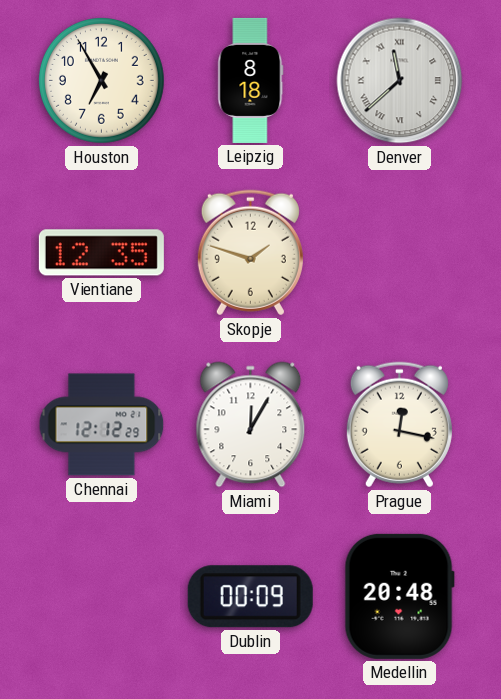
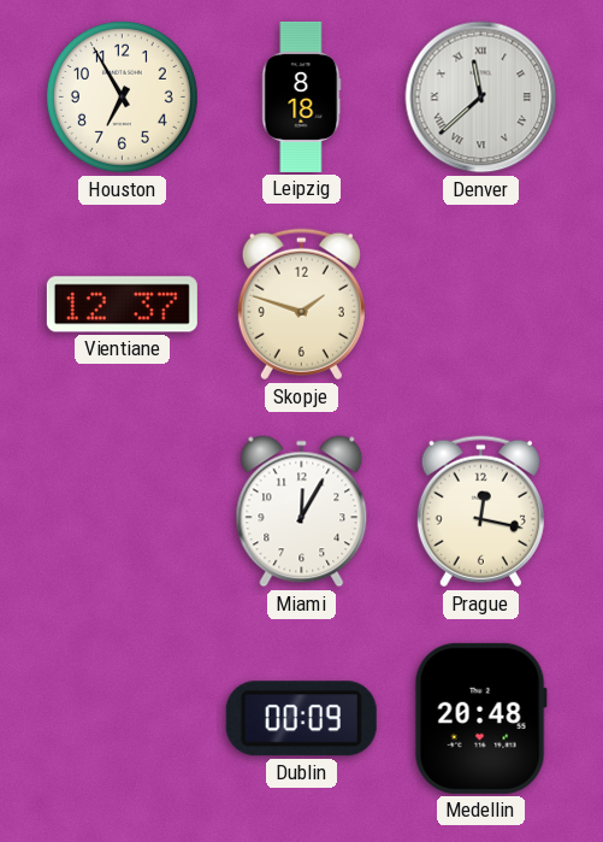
Vientiane: 12:35 -> 12:37
Chennai: 12:12 -> none
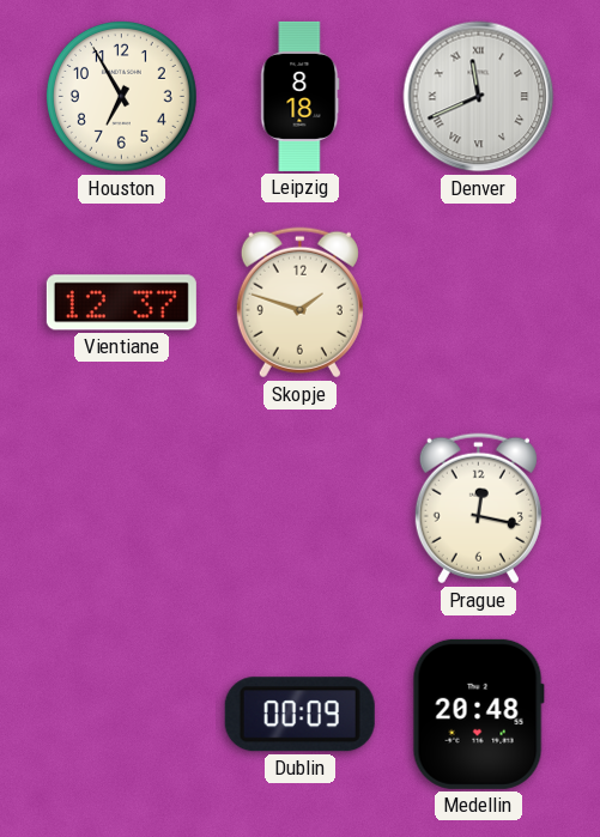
Denver: 11:38 -> 11:41
Miami: 12:05 -> none
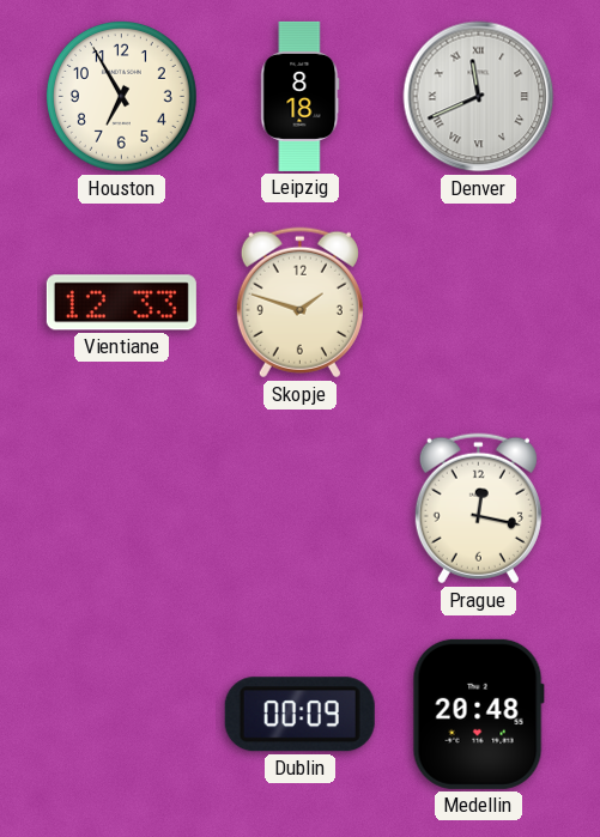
Vientiane: 12:37 -> 12:33
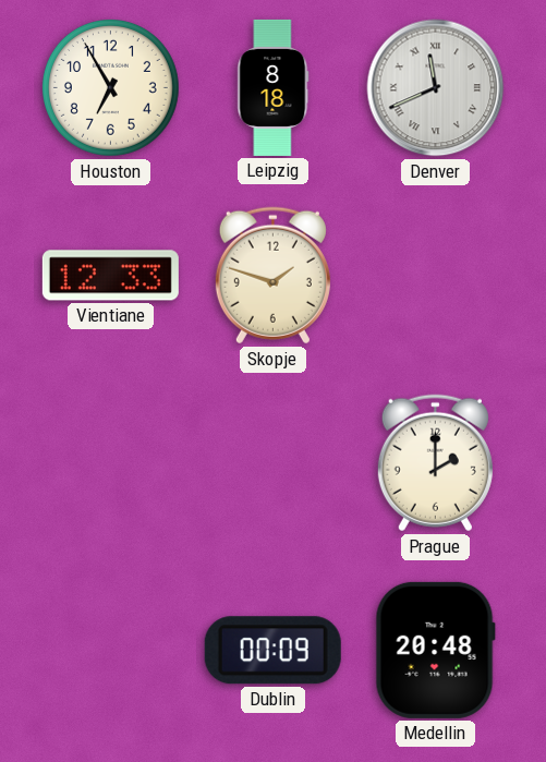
Prague: 12:17 -> 2:00
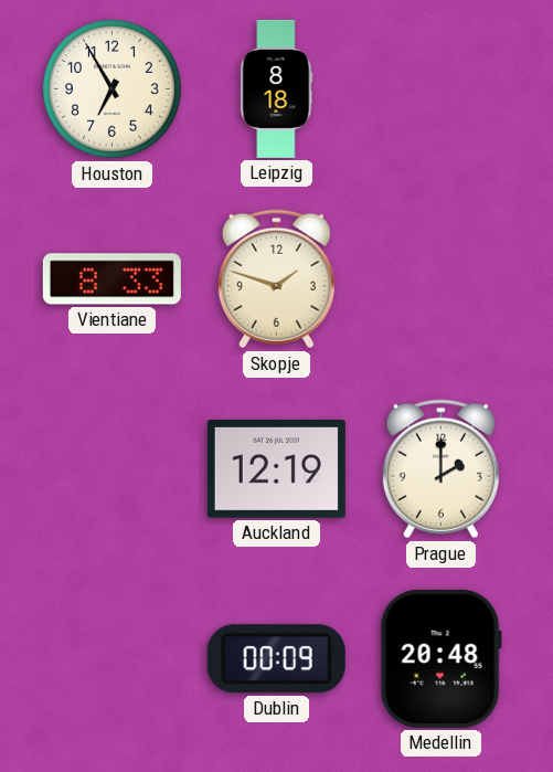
Denver: 11:41 -> none
Vientiane: 12:33 -> 8:33
Auckland: none -> 12:19
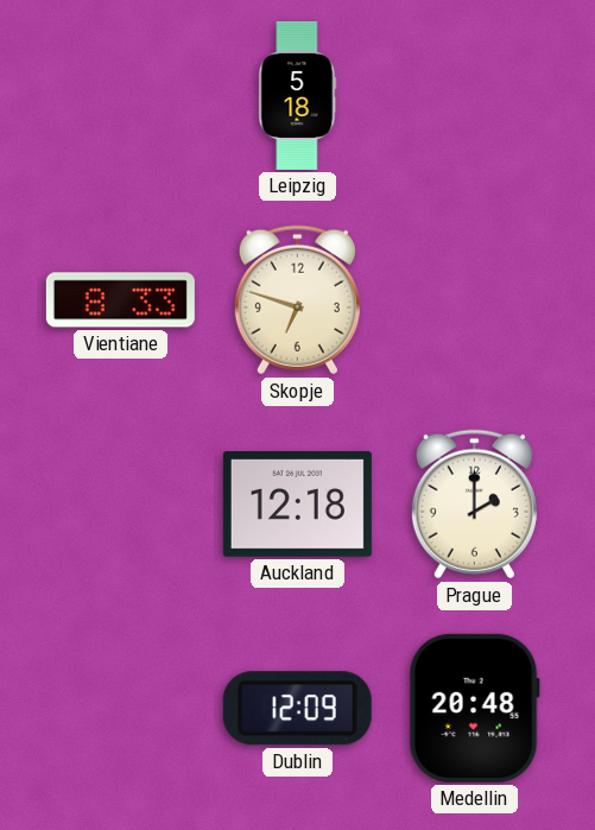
Houston: 6:55 -> none
Leipzig: 8:18 -> 5:18
Skopje: 1:48 -> 6:48
Auckland: 12:19 -> 12:18
Dublin: 00:09 -> 12:09
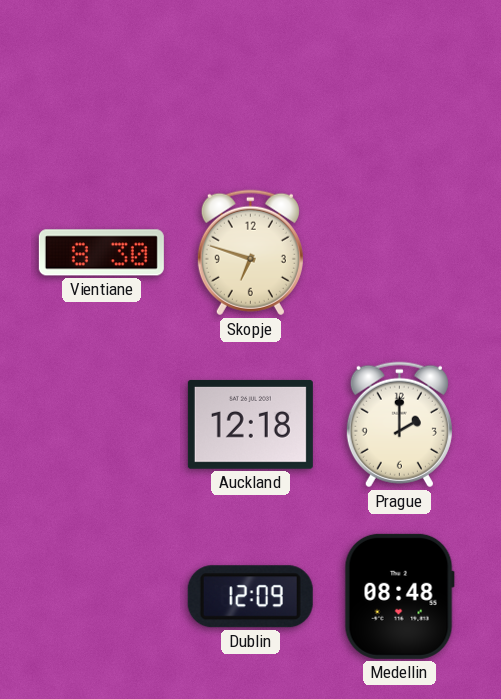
Leipzig: 5:18 -> none
Vientiane: 8:33 -> 8:30
Medellin: 20:48 -> 08:48
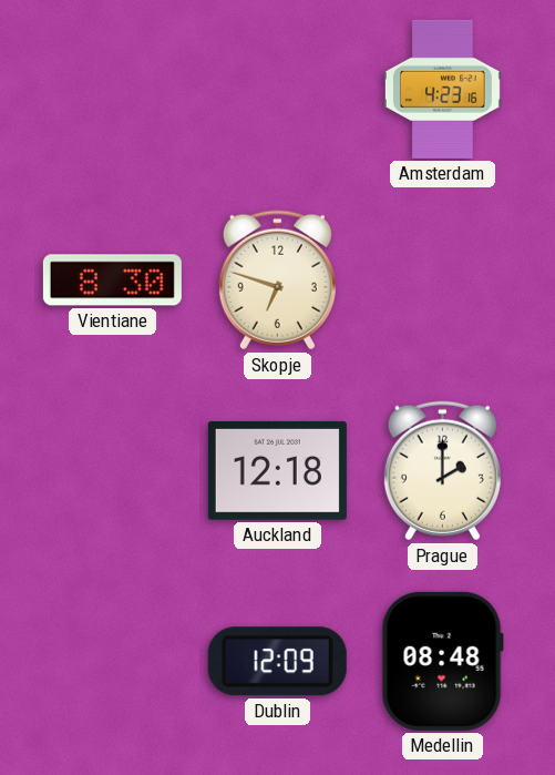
Amsterdam: none -> 4:23
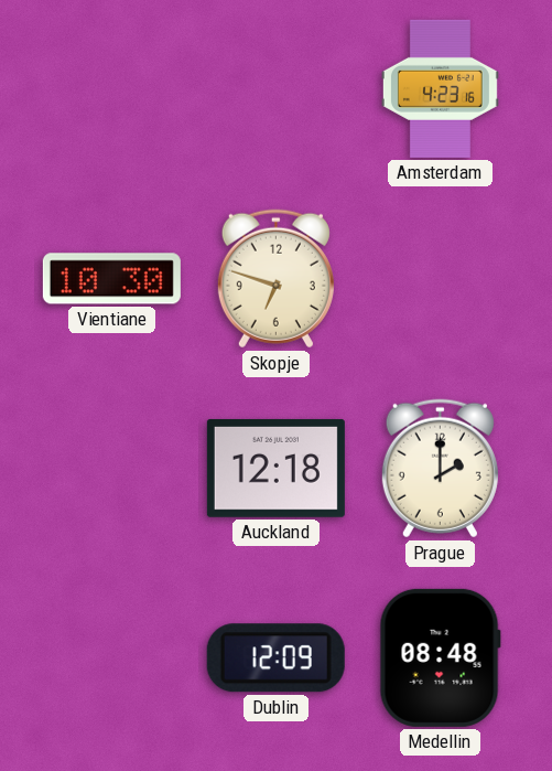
Vientiane: 8:30 -> 10:30
